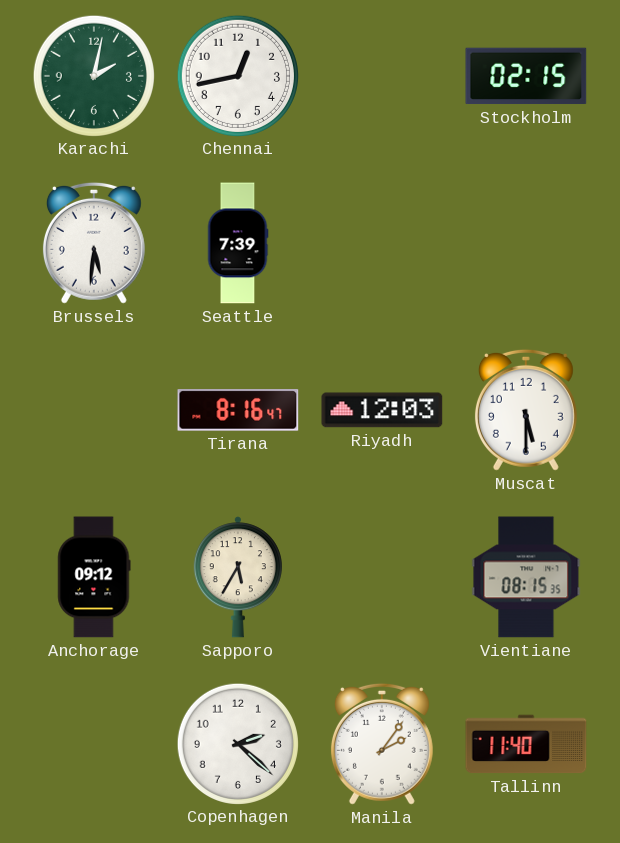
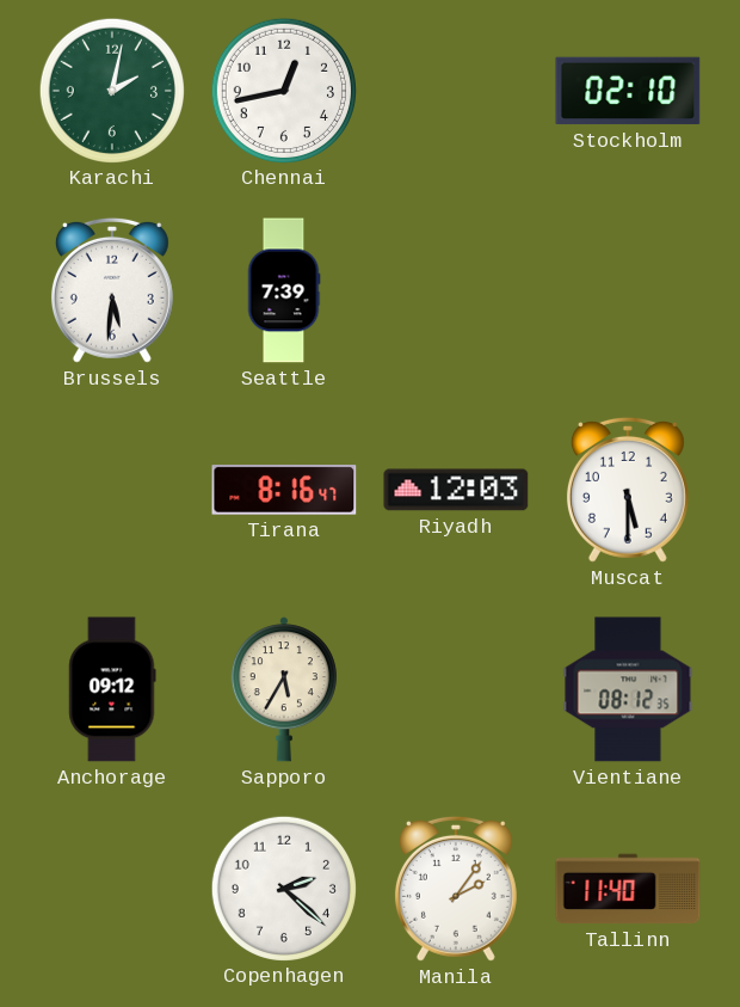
Stockholm: 02:15 -> 02:10
Vientiane: 08:15 -> 08:12
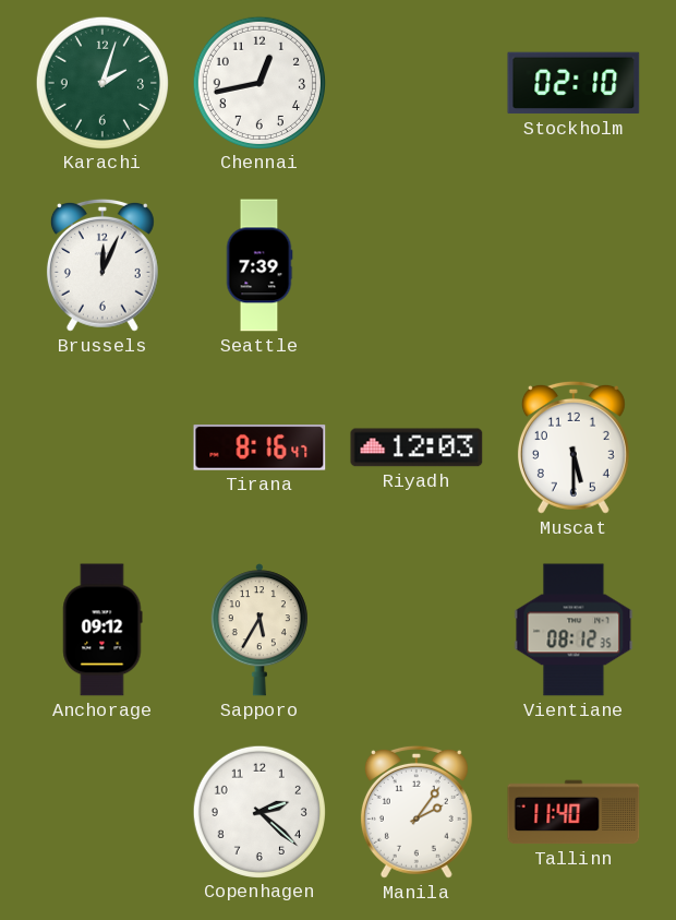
Karachi: 2:02 -> 2:03
Brussels: 5:31 -> 12:04
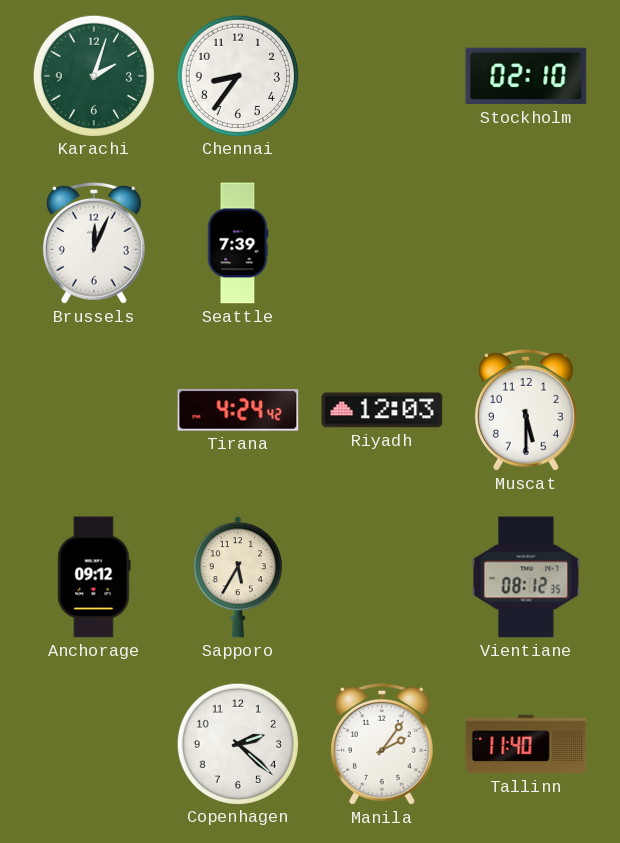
Chennai: 12:43 -> 8:36
Tirana: 8:16 -> 4:24
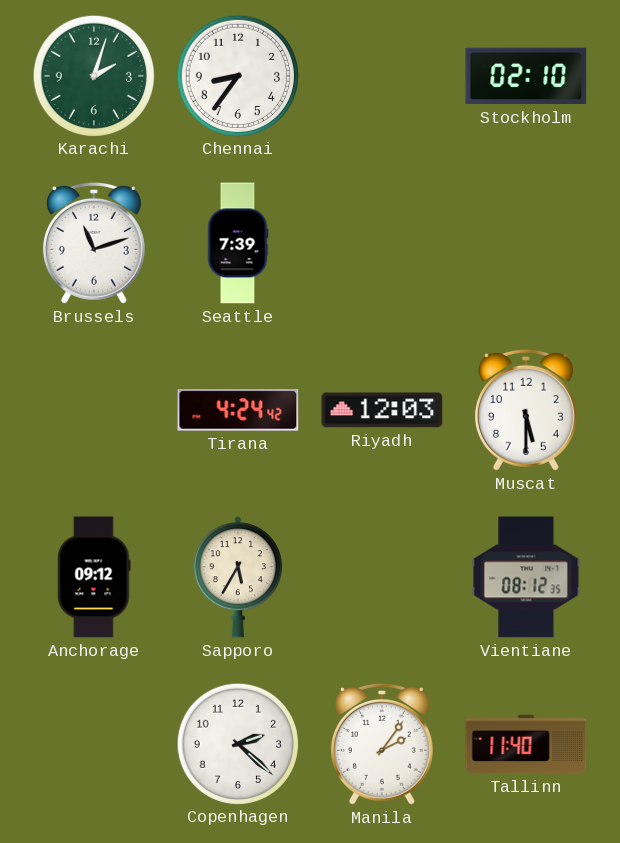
Brussels: 12:04 -> 11:12
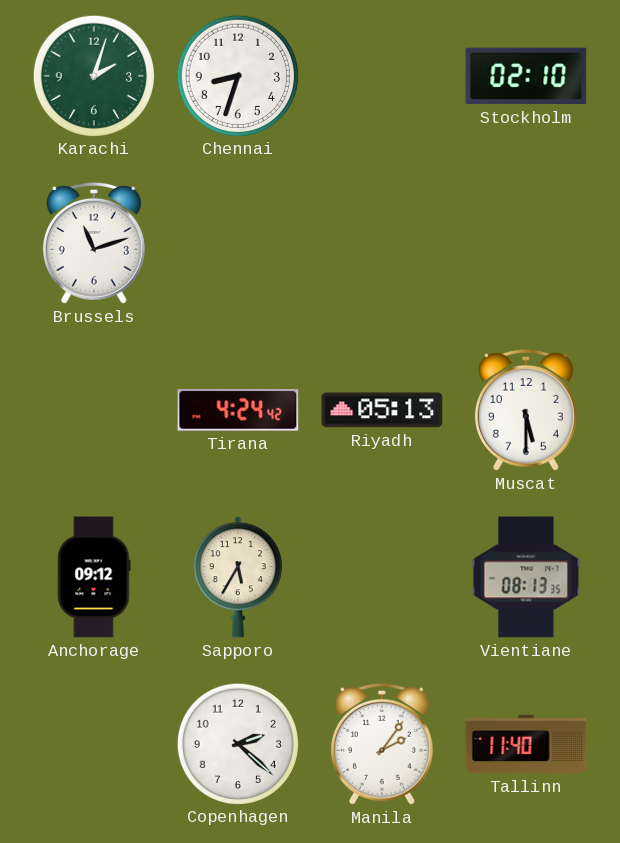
Chennai: 8:36 -> 8:33
Seattle: 7:39 -> none
Riyadh: 12:03 -> 05:13
Vientiane: 08:12 -> 08:13
